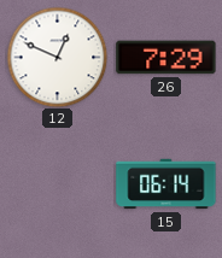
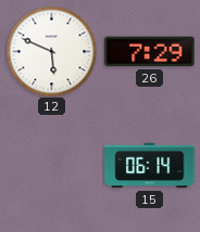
12: 12:49 -> 5:49
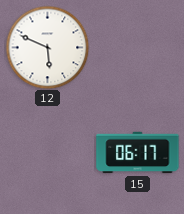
26: 7:29 -> none
15: 06:14 -> 06:17
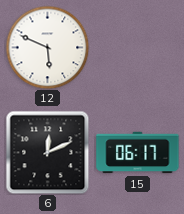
6: none -> 12:11
